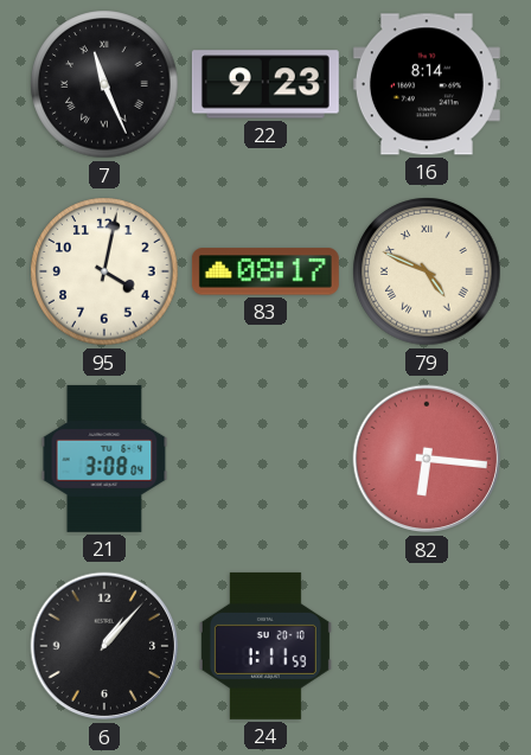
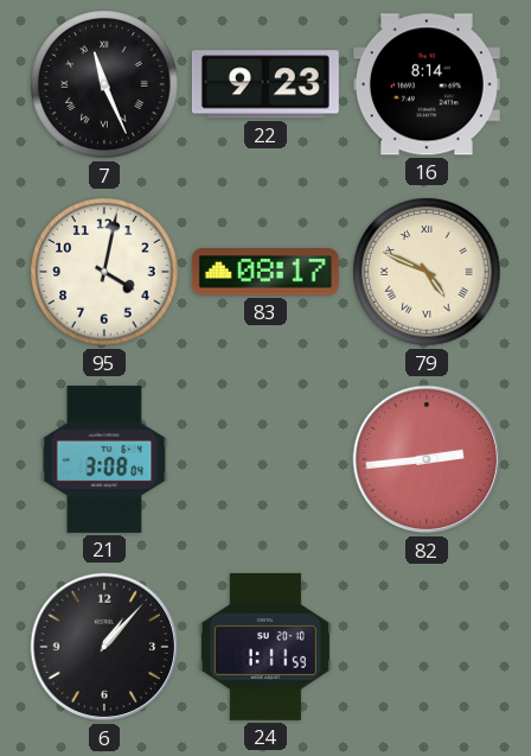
82: 6:16 -> 2:44
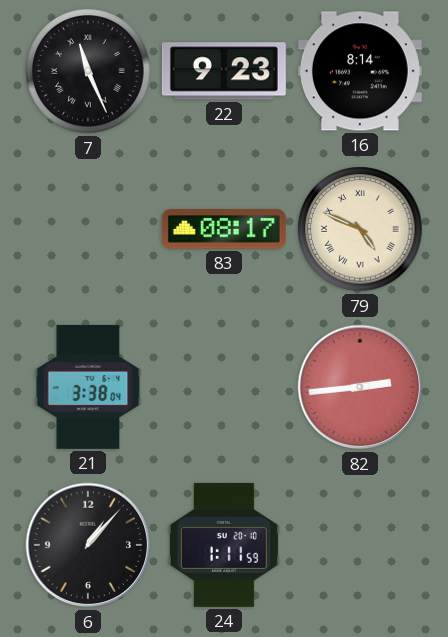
95: 4:02 -> none
21: 3:08 -> 3:38
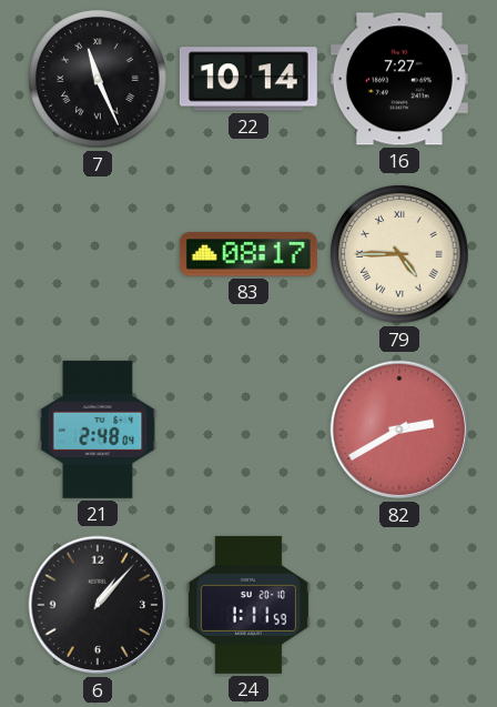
22: 9:23 -> 10:14
16: 8:14 -> 7:27
79: 4:49 -> 4:45
21: 3:38 -> 2:48
82: 2:44 -> 2:40
